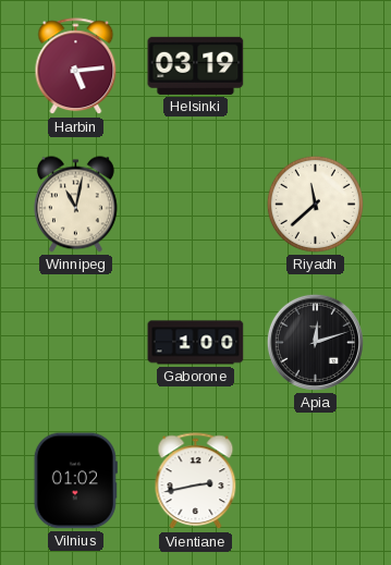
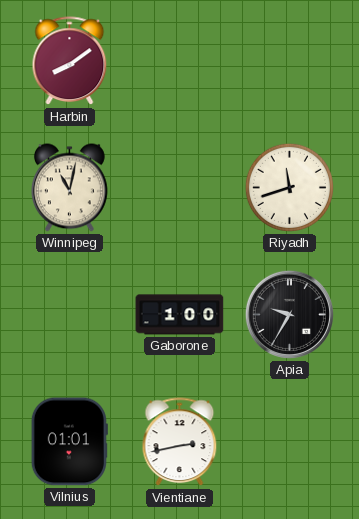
Harbin: 5:14 -> 8:09
Helsinki: 03:19 -> none
Riyadh: 11:38 -> 11:42
Apia: 12:12 -> 9:35
Vilnius: 01:02 -> 01:01
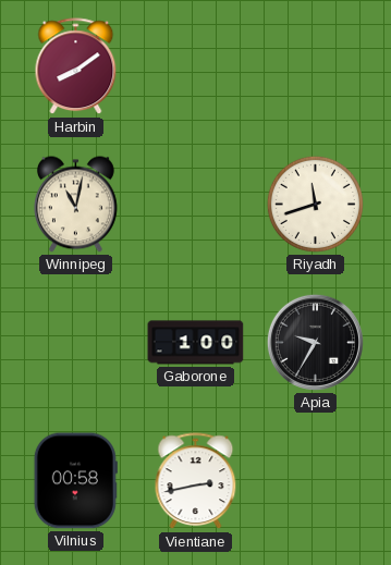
Vilnius: 01:01 -> 00:58
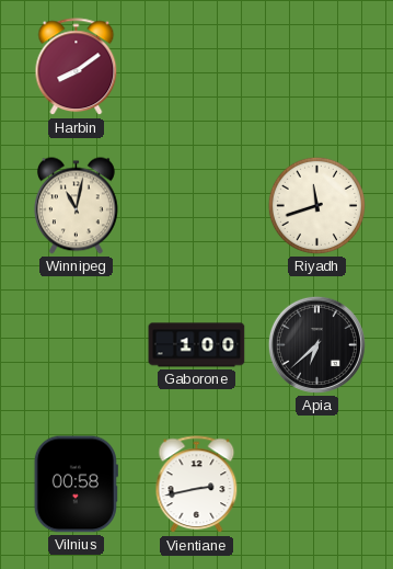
Apia: 9:35 -> 6:38
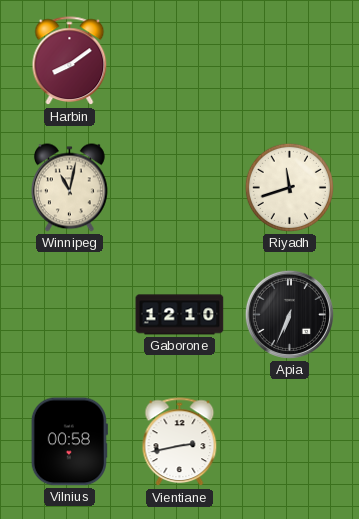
Gaborone: 1:00 -> 12:10
Apia: 6:38 -> 6:34
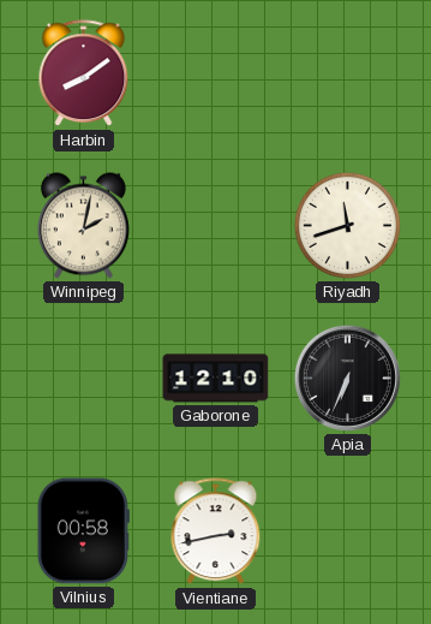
Winnipeg: 11:02 -> 2:02
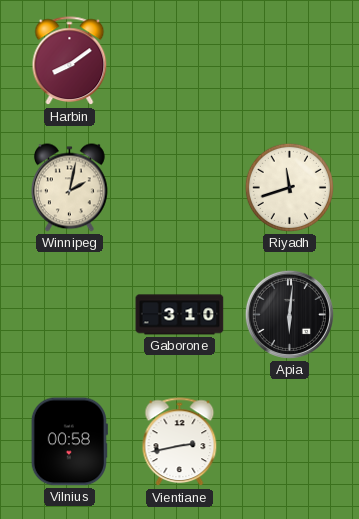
Gaborone: 12:10 -> 3:10
Apia: 6:34 -> 6:01
